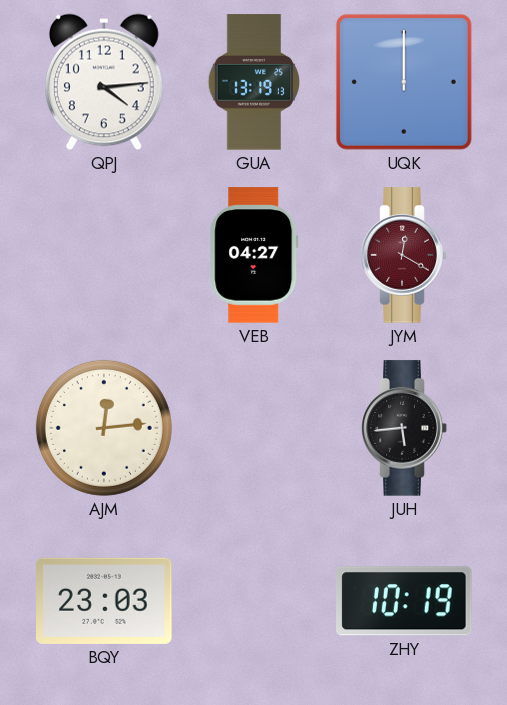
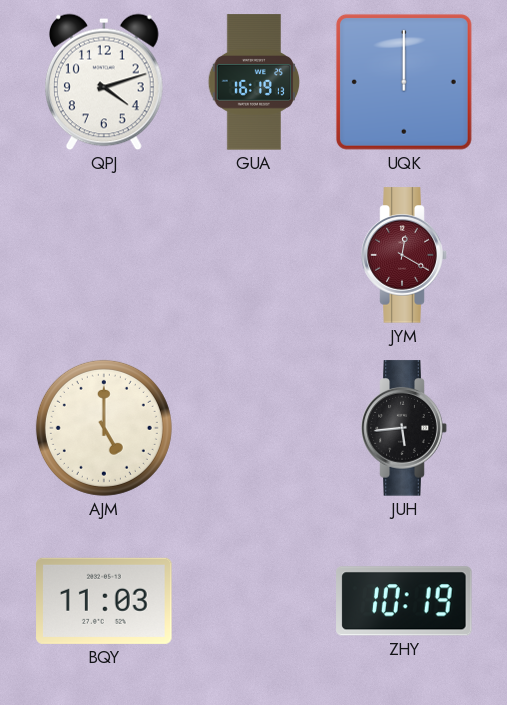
QPJ: 4:14 -> 4:12
GUA: 13:19 -> 16:19
VEB: 04:27 -> none
AJM: 12:14 -> 5:00
BQY: 23:03 -> 11:03
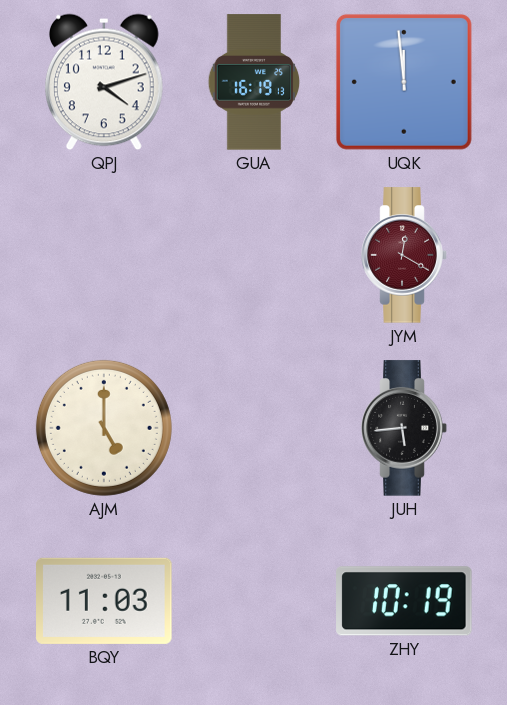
UQK: 12:00 -> 11:59
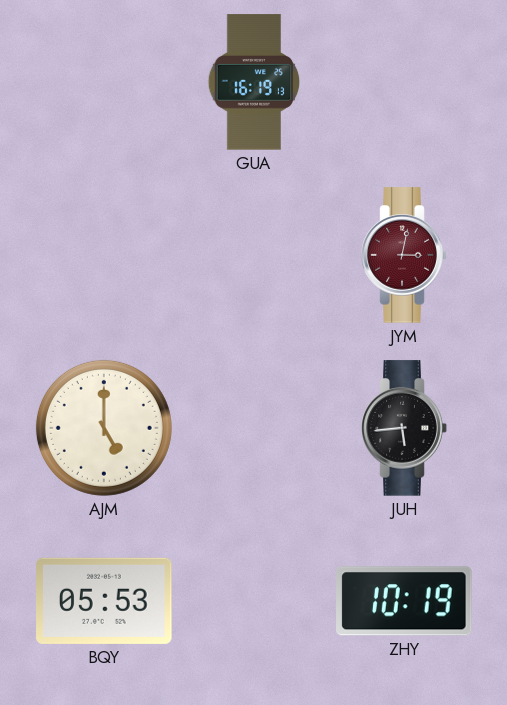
QPJ: 4:12 -> none
UQK: 11:59 -> none
JYM: 12:20 -> 3:02
BQY: 11:03 -> 05:53
